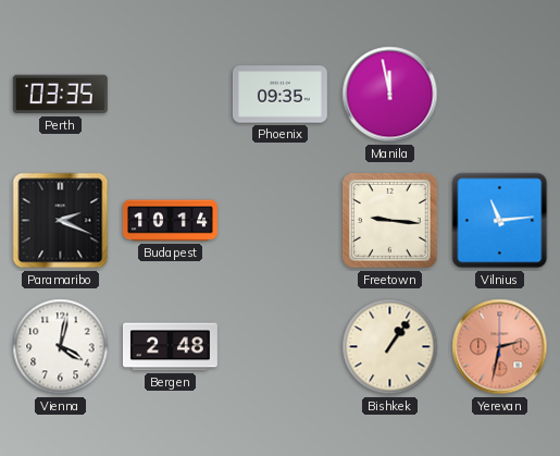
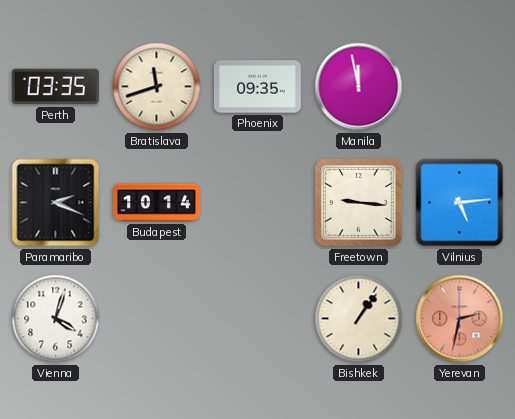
Bratislava: none -> 11:42
Vilnius: 11:14 -> 5:14
Vienna: 4:02 -> 4:03
Bergen: 2:48 -> none
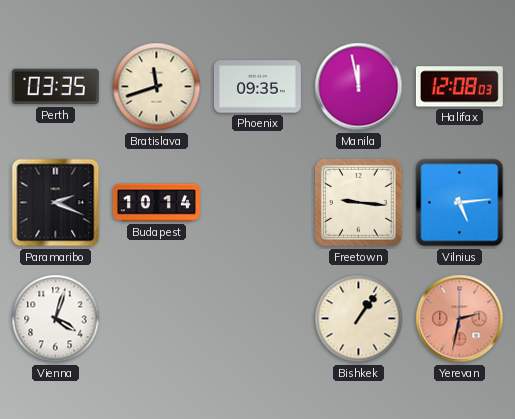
Halifax: none -> 12:08
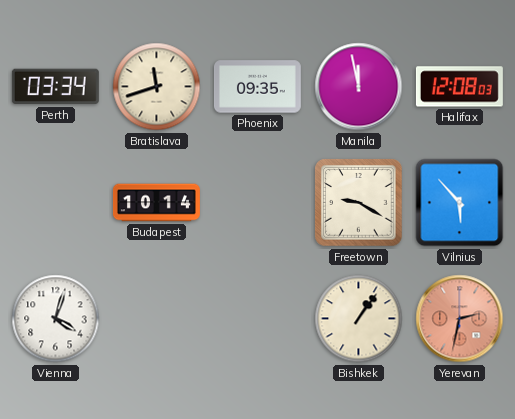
Perth: 03:35 -> 03:34
Paramaribo: 2:19 -> none
Freetown: 9:16 -> 9:20
Vilnius: 5:14 -> 5:53
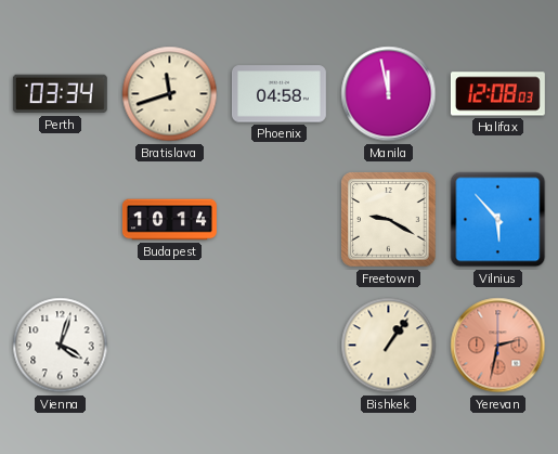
Phoenix: 09:35 -> 04:58
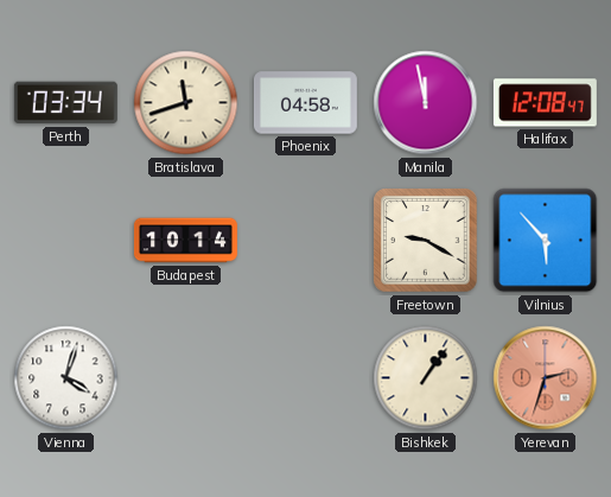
Halifax: 12:08:03 -> 12:08:47
Yerevan: 2:32 -> 2:33
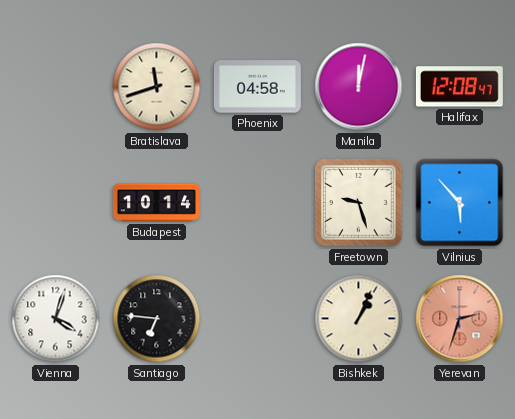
Perth: 03:34 -> none
Manila: 11:58 -> 12:02
Freetown: 9:20 -> 9:27
Santiago: none -> 6:46
Bishkek: 1:06 -> 1:04
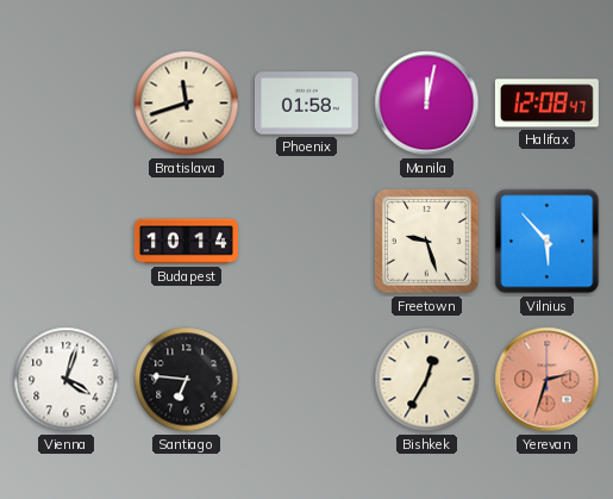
Phoenix: 04:58 -> 01:58
Bishkek: 1:04 -> 12:35
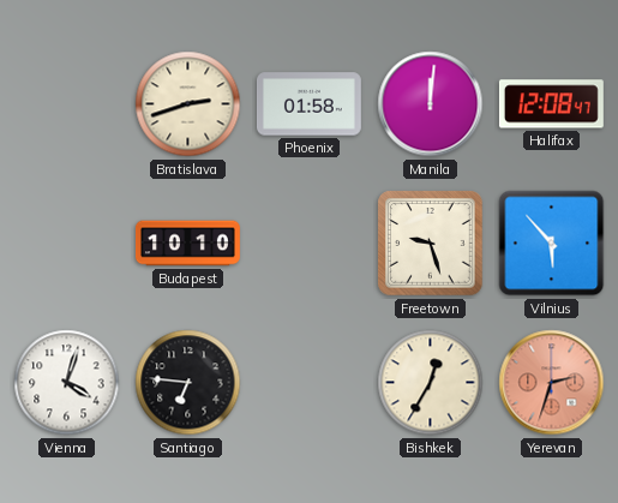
Bratislava: 11:42 -> 2:42
Manila: 12:02 -> 12:01
Budapest: 10:14 -> 10:10
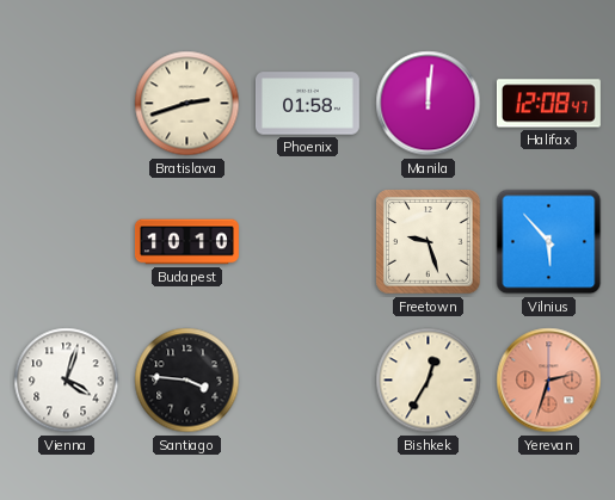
Santiago: 6:46 -> 3:46
